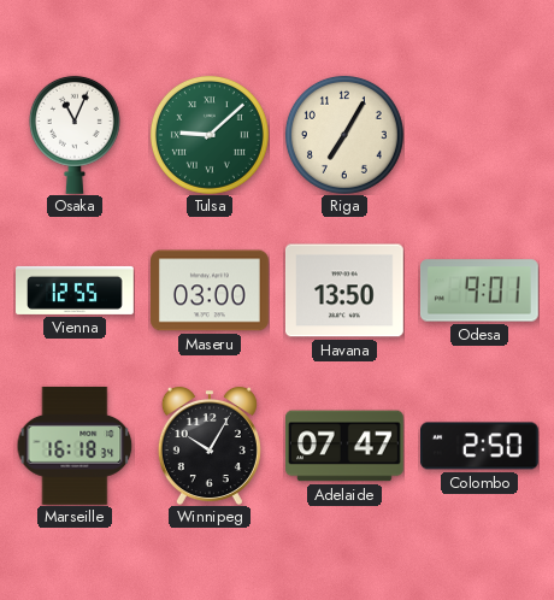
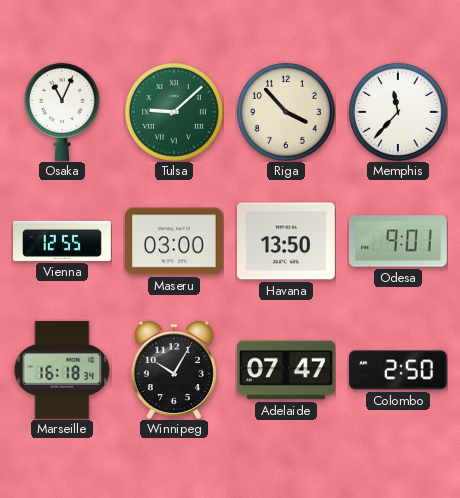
Riga: 7:05 -> 3:53
Memphis: none -> 11:37
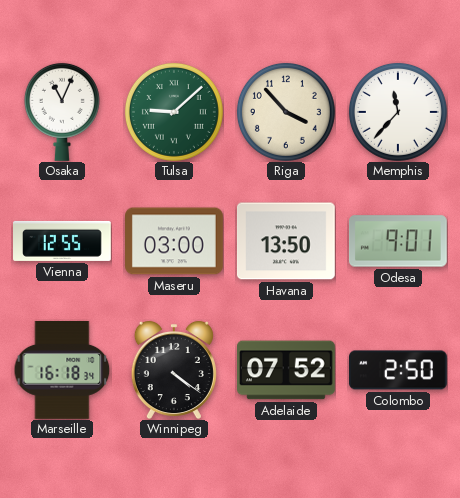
Winnipeg: 10:05 -> 4:21
Adelaide: 07:47 -> 07:52
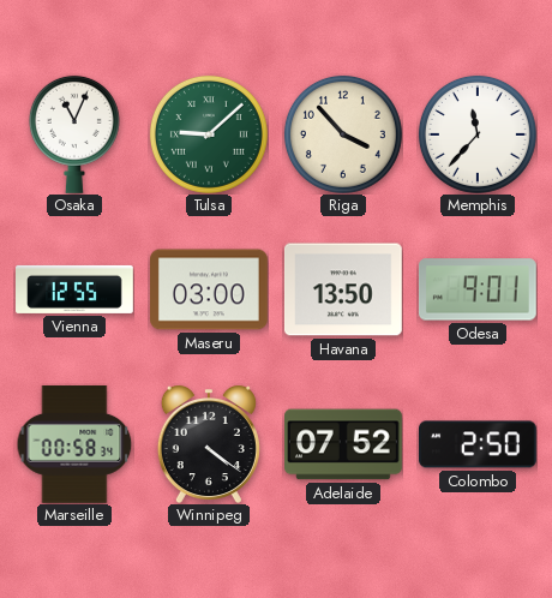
Marseille: 16:18 -> 00:58
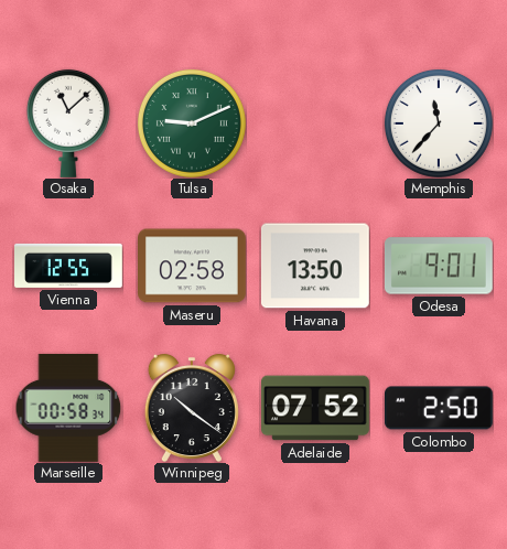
Osaka: 11:04 -> 11:08
Tulsa: 9:08 -> 9:11
Riga: 3:53 -> none
Maseru: 03:00 -> 02:58
Winnipeg: 4:21 -> 10:21
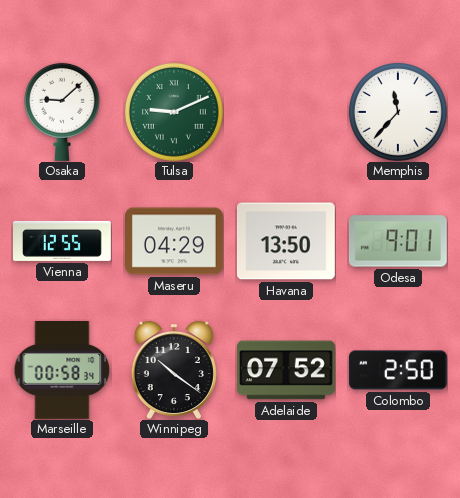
Osaka: 11:08 -> 9:08
Maseru: 02:58 -> 04:29
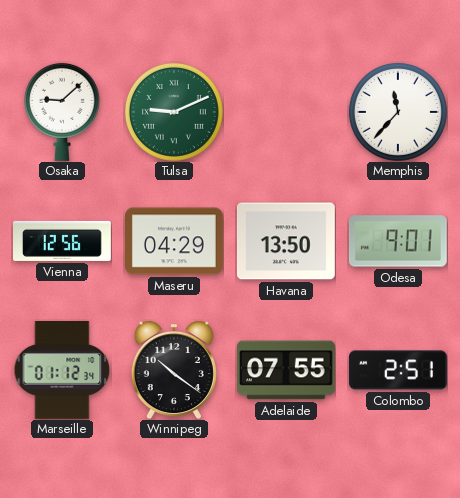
Vienna: 12:55 -> 12:56
Marseille: 00:58 -> 01:12
Adelaide: 07:52 -> 07:55
Colombo: 2:50 -> 2:51
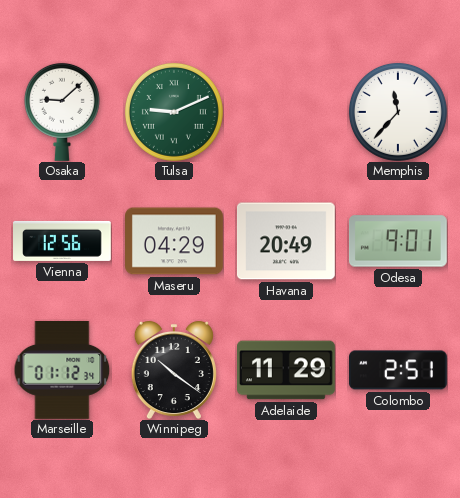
Havana: 13:50 -> 20:49
Adelaide: 07:55 -> 11:29
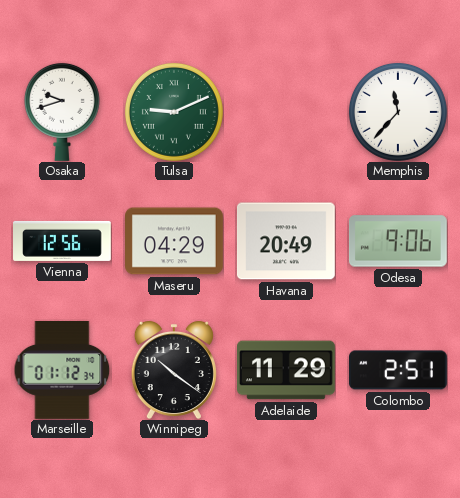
Osaka: 9:08 -> 9:42
Odesa: 9:01 -> 9:06
